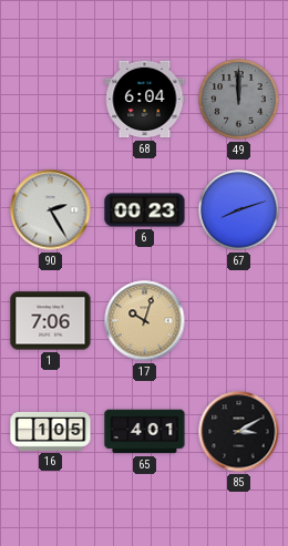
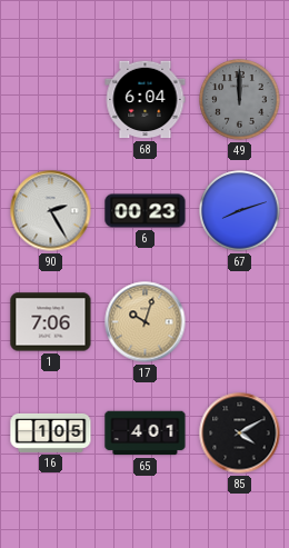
85: 3:10 -> 4:10
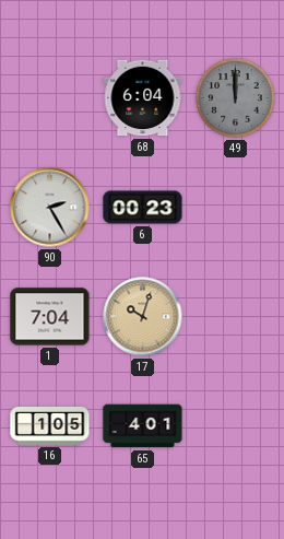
67: 8:12 -> none
1: 7:06 -> 7:04
85: 4:10 -> none
